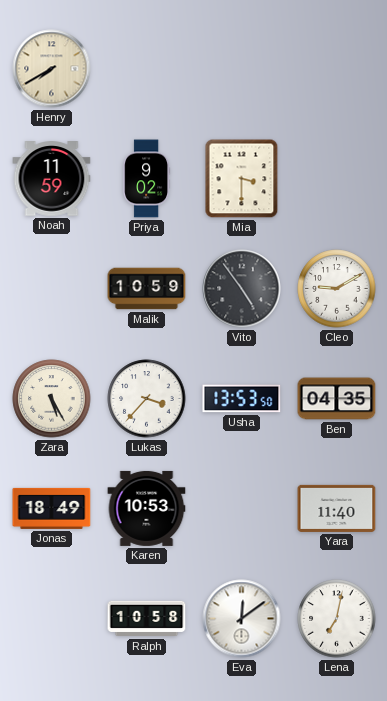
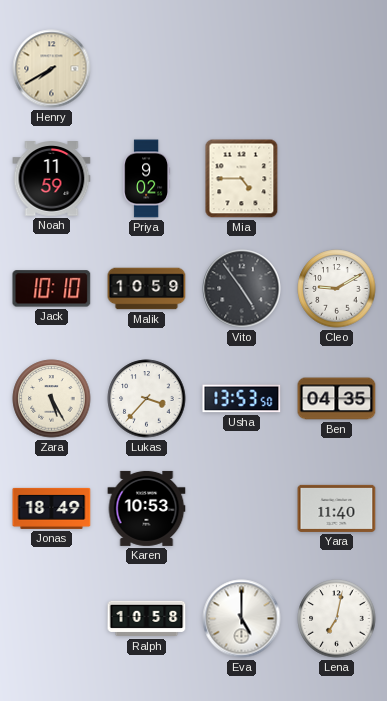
Mia: 3:30 -> 4:45
Jack: none -> 10:10
Eva: 12:09 -> 5:00
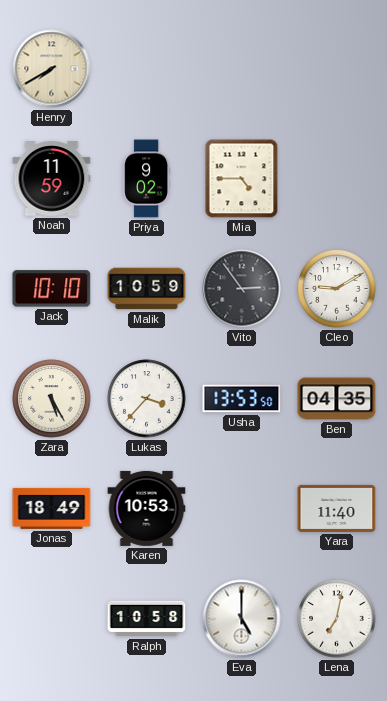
Vito: 4:54 -> 2:54
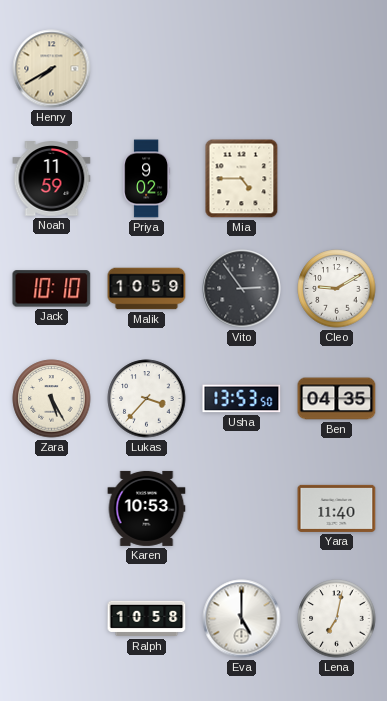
Jonas: 18:49 -> none
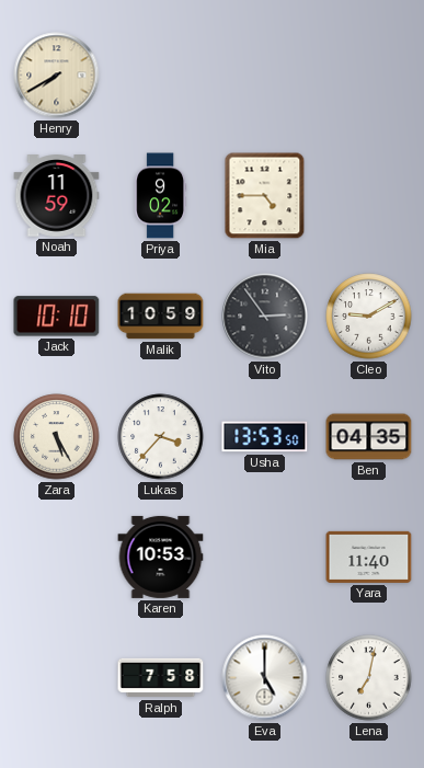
Ralph: 10:58 -> 7:58
